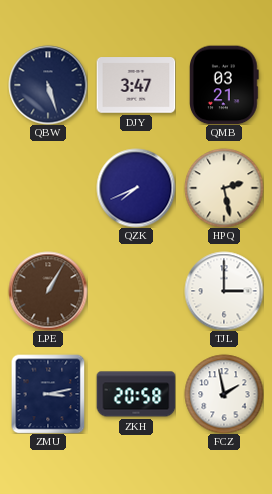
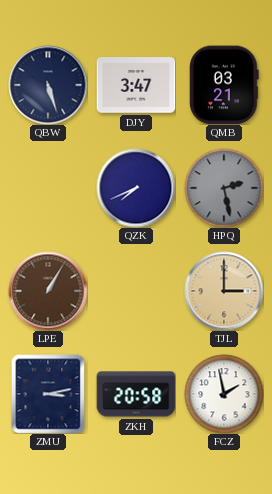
HPQ dial: cream -> grey
TJL dial: white -> champagne
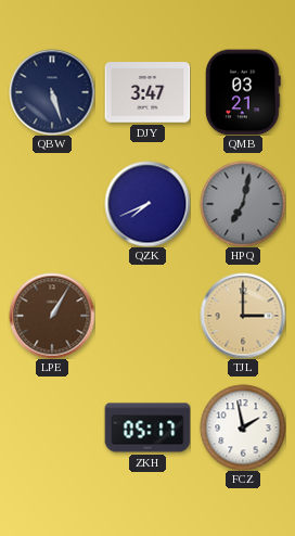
HPQ: 2:28 -> 7:02
ZMU: 3:13 -> none
ZKH: 20:58 -> 05:17
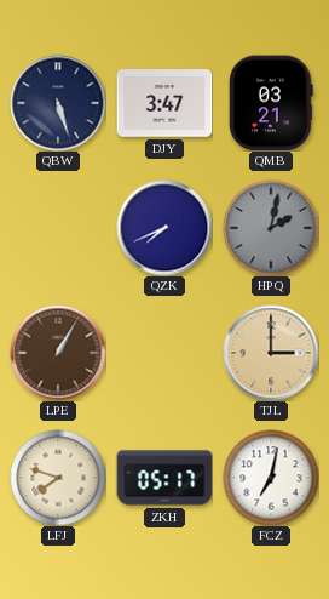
HPQ: 7:02 -> 2:02
LFJ: none -> 7:48
FCZ: 1:58 -> 7:02
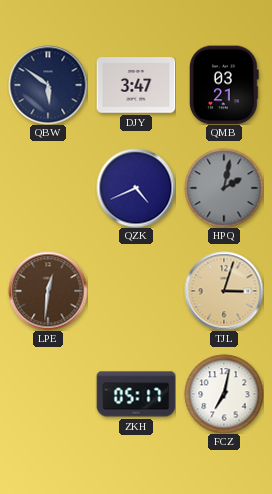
QBW: 5:27 -> 5:51
QZK: 7:41 -> 4:41
LPE: 1:05 -> 12:31
TJL: 3:00 -> 3:03
LFJ: 7:48 -> none
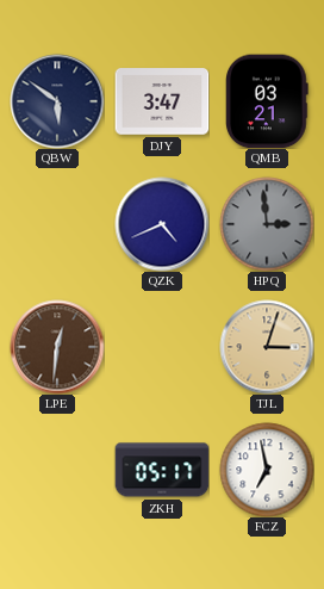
HPQ: 2:02 -> 2:59
FCZ: 7:02 -> 6:58
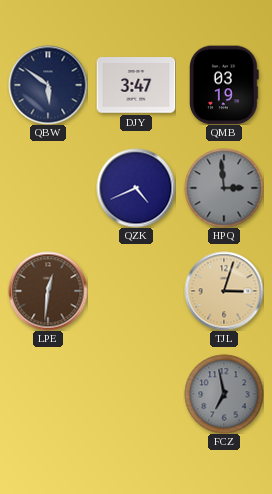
QMB: 03:21 -> 03:19
ZKH: 05:17 -> none
FCZ dial: white -> grey
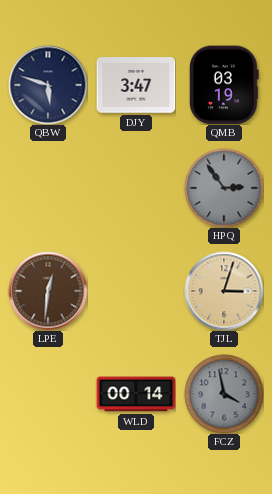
QBW: 5:51 -> 5:48
QZK: 4:41 -> none
HPQ: 2:59 -> 2:54
WLD: none -> 00:14
FCZ: 6:58 -> 3:58
